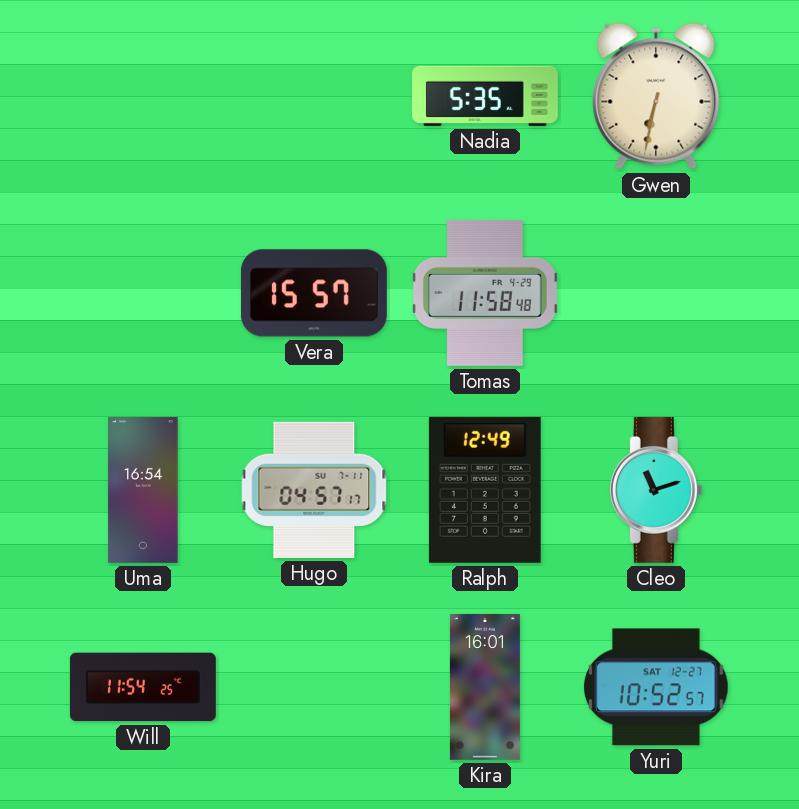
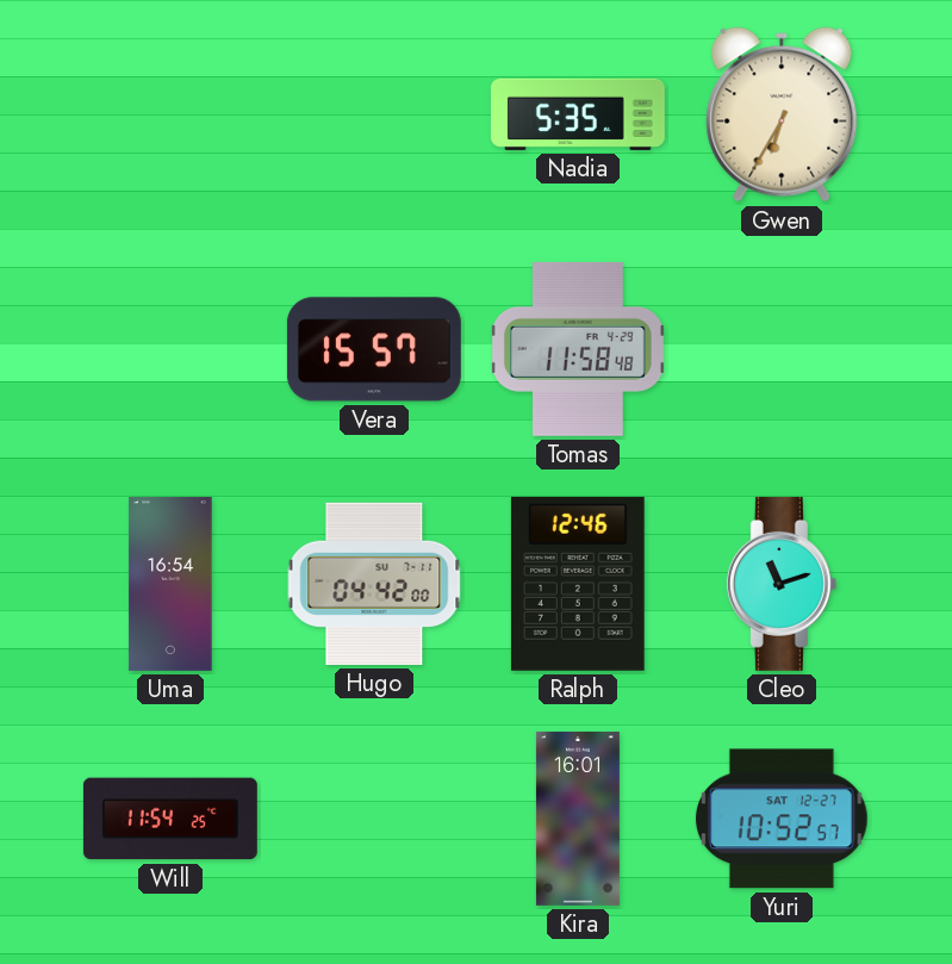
Gwen: 6:32 -> 6:35
Hugo: 04:57 -> 04:42
Ralph: 12:49 -> 12:46
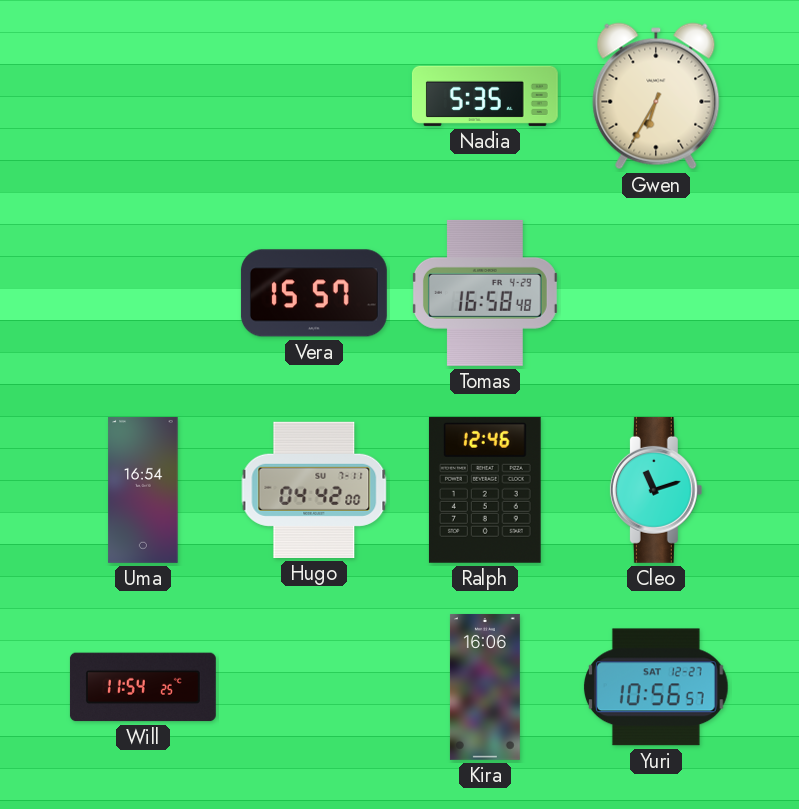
Tomas: 11:58 -> 16:58
Kira: 16:01 -> 16:06
Yuri: 10:52 -> 10:56
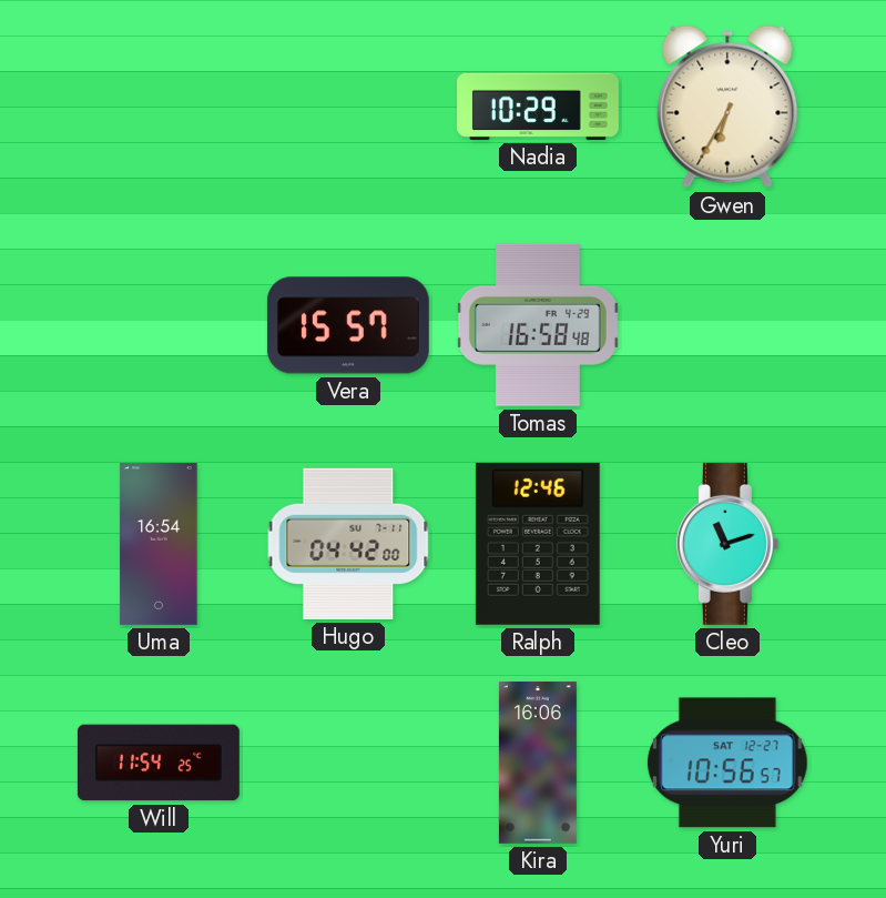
Nadia: 5:35 -> 10:29
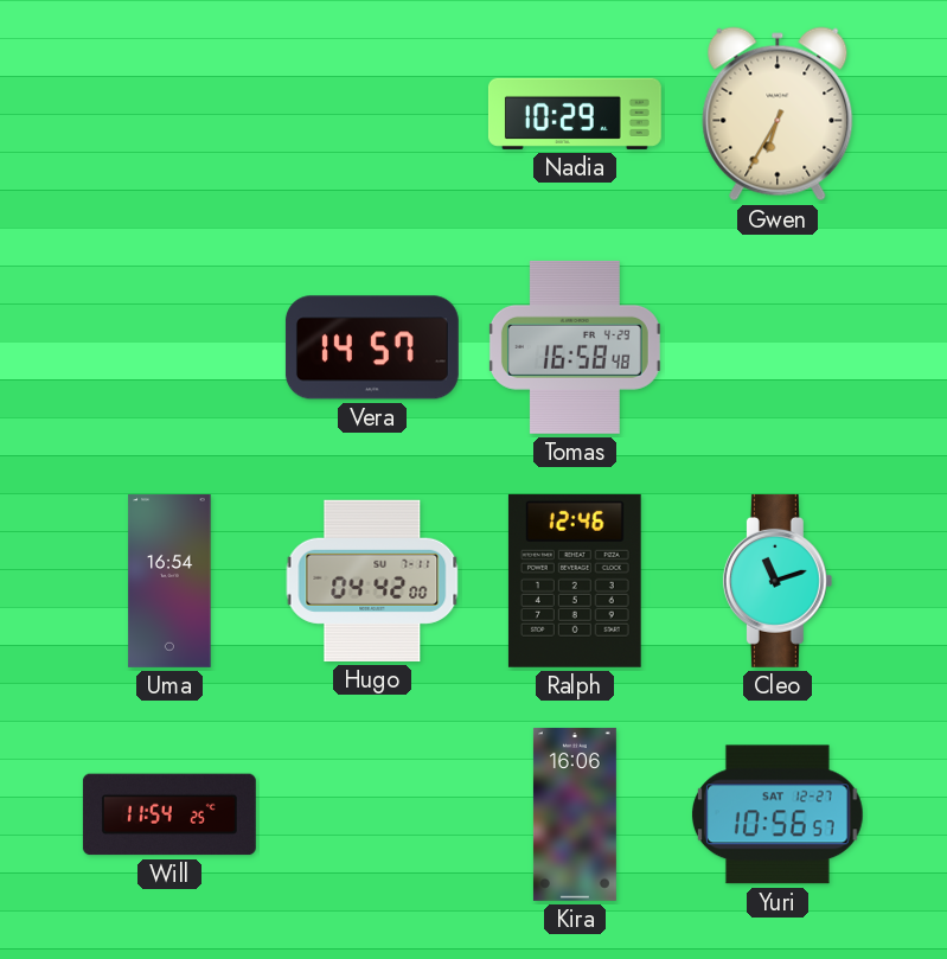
Vera: 15:57 -> 14:57
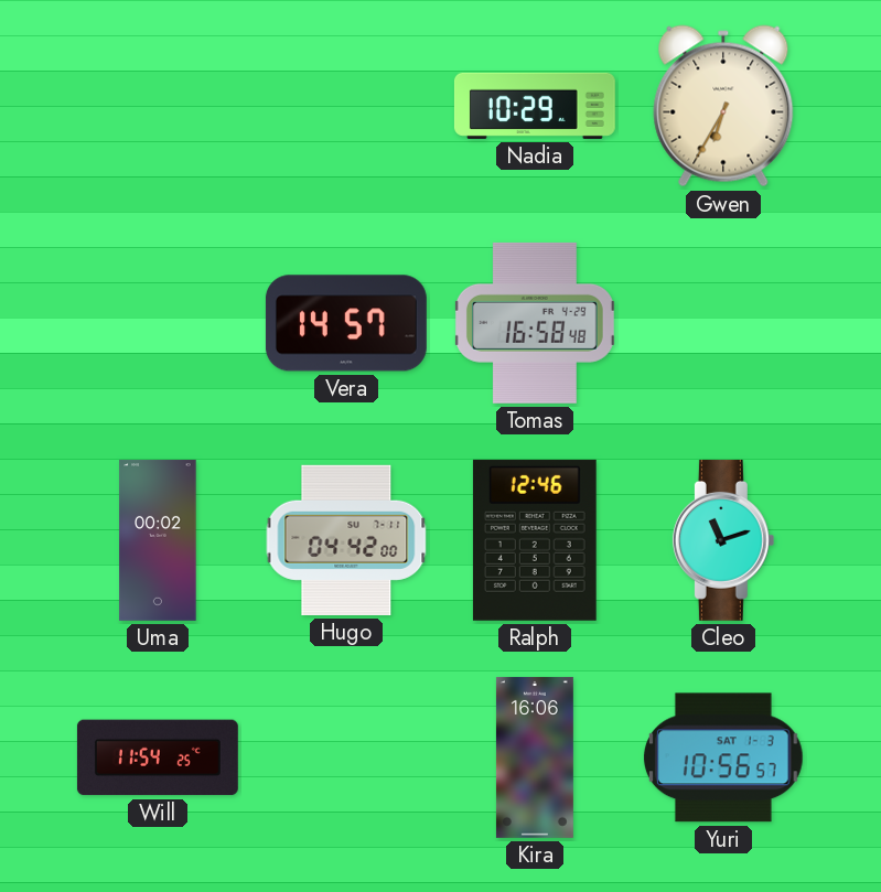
Uma: 16:54 -> 00:02
Yuri date: SAT 12-27 -> SAT 1-3
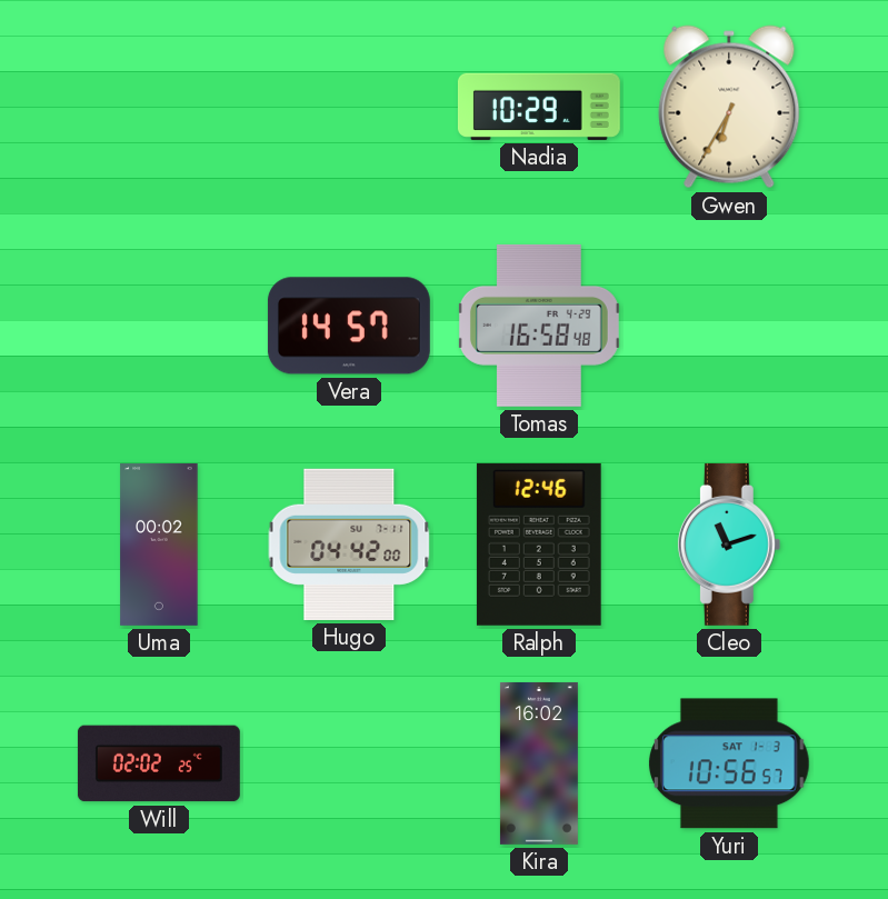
Will: 11:54 -> 02:02
Kira: 16:06 -> 16:02
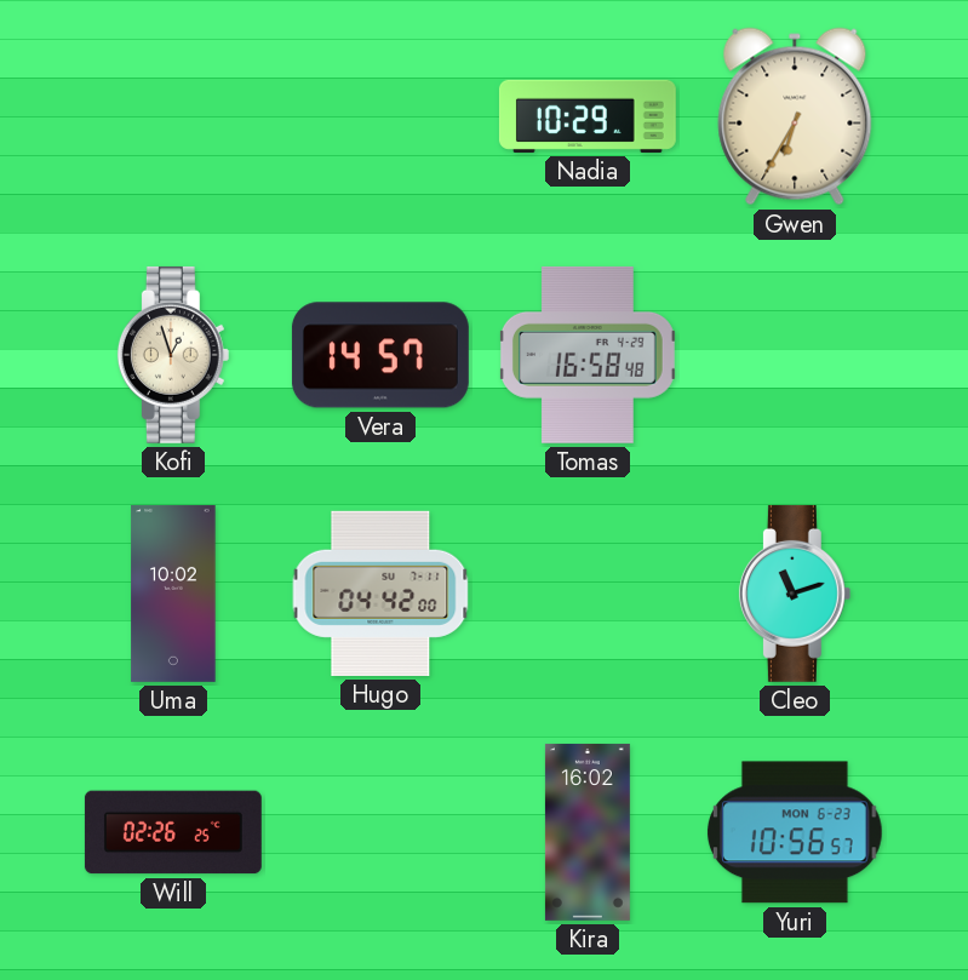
Kofi: none -> 12:57
Uma: 00:02 -> 10:02
Ralph: 12:46 -> none
Will: 02:02 -> 02:26
Yuri date: SAT 1-3 -> MON 6-23
